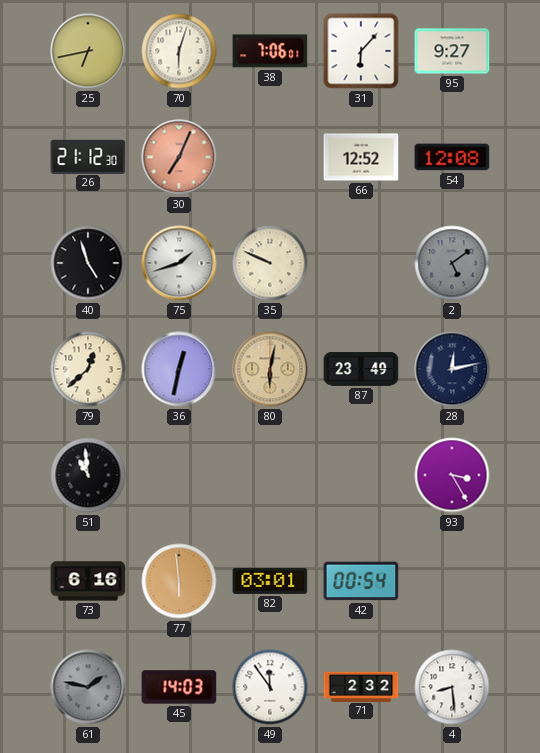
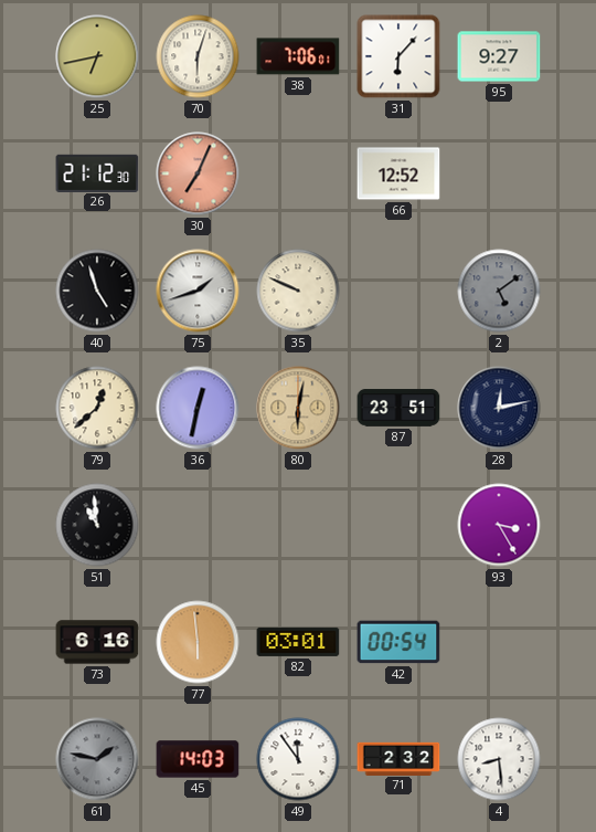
54: 12:08 -> none
87: 23:49 -> 23:51
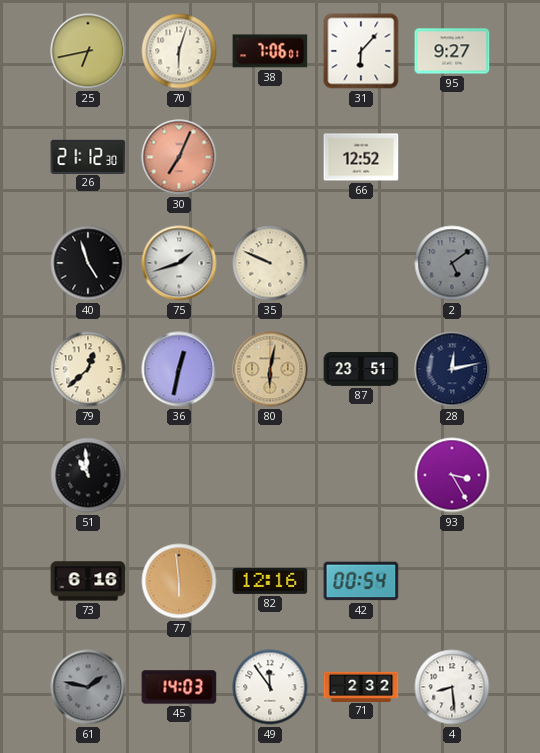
82: 03:01 -> 12:16
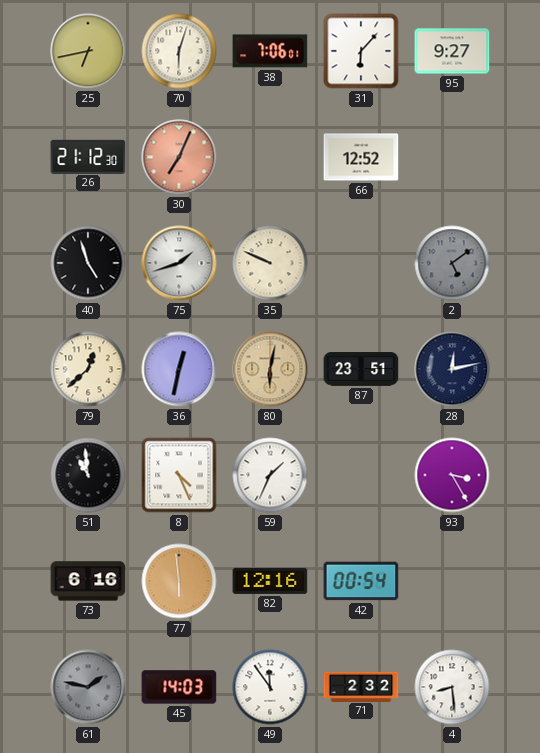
8: none -> 4:26
59: none -> 1:34
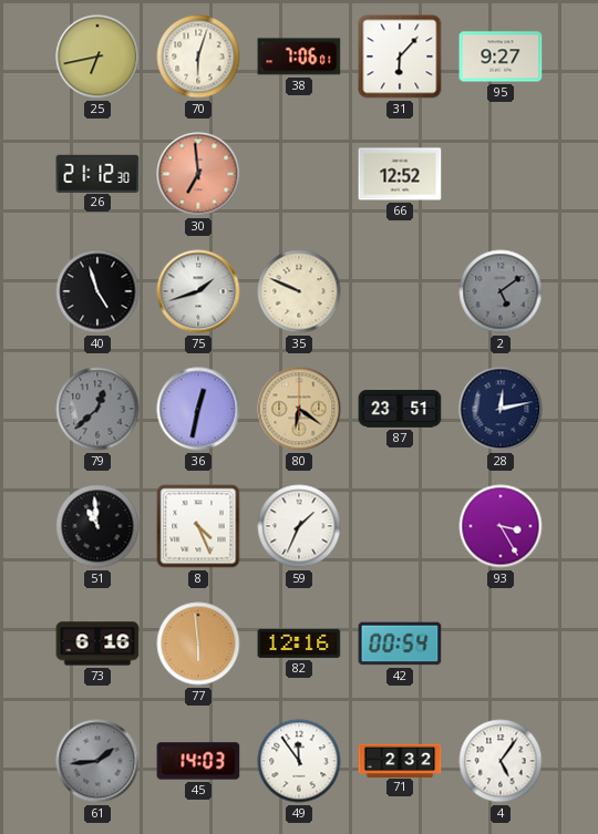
30: 7:04 -> 6:59
79 dial: cream -> grey
80: 6:02 -> 6:21
61: 1:47 -> 1:44
4: 8:29 -> 5:06
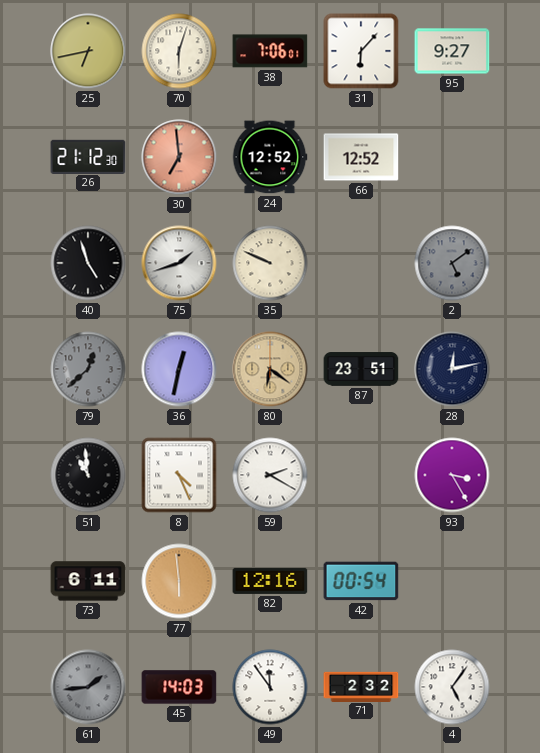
24: none -> 12:52
59: 1:34 -> 2:20
73: 6:16 -> 6:11
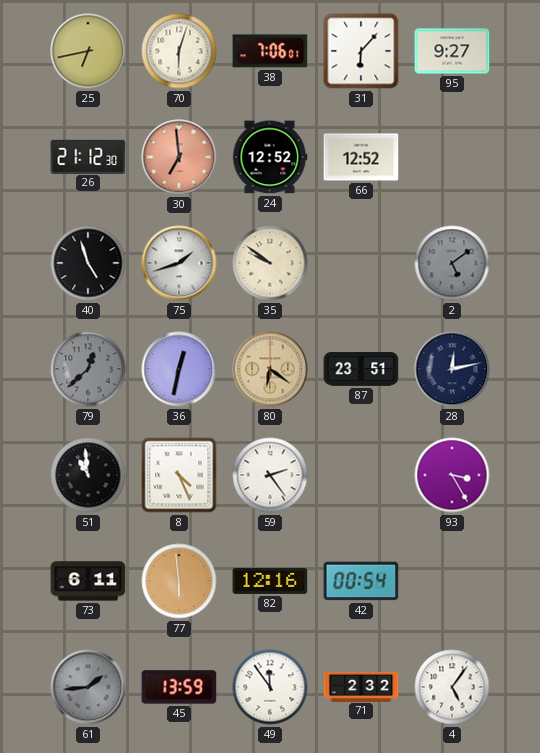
35: 9:49 -> 9:51
59: 2:20 -> 2:24
45: 14:03 -> 13:59
